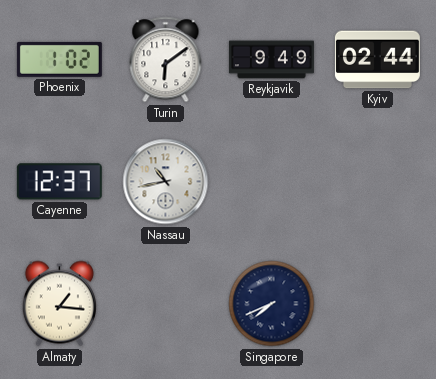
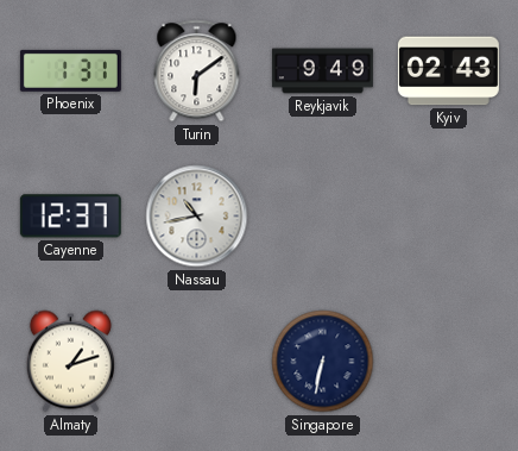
Phoenix: 1:02 -> 1:31
Kyiv: 02:44 -> 02:43
Almaty: 1:16 -> 1:12
Singapore: 7:41 -> 6:32
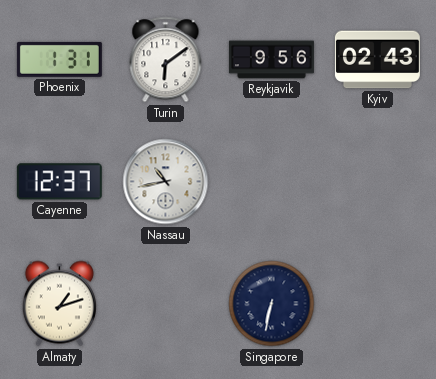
Reykjavik: 9:49 -> 9:56
